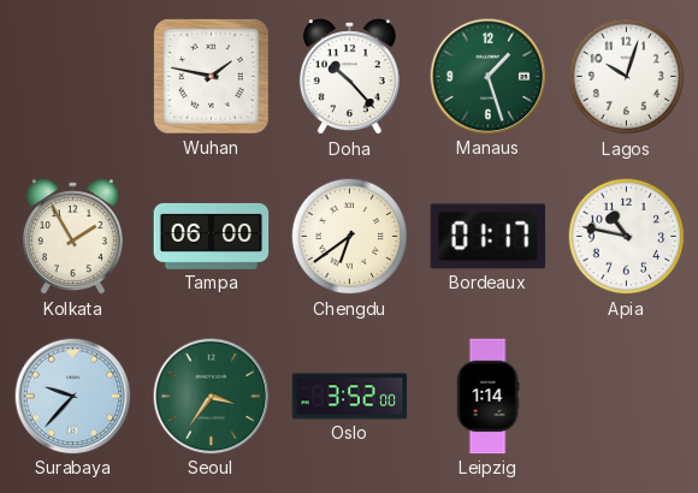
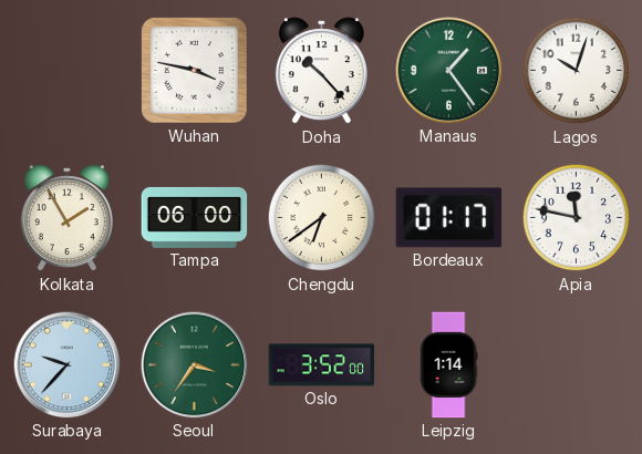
Wuhan: 1:47 -> 3:47
Manaus: 1:27 -> 1:24
Apia: 10:47 -> 11:47
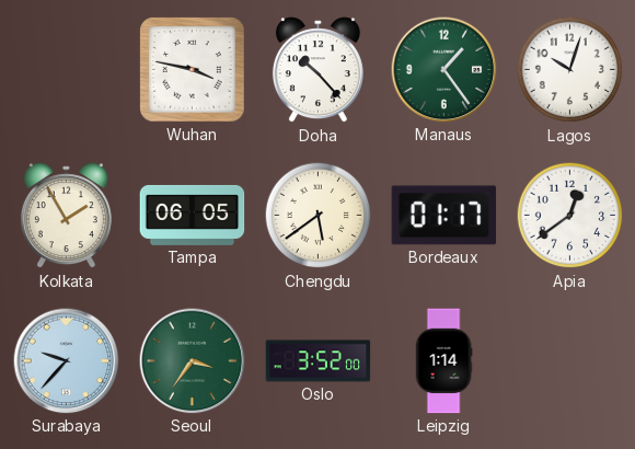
Tampa: 06:00 -> 06:05
Chengdu: 6:39 -> 5:39
Apia: 11:47 -> 12:39
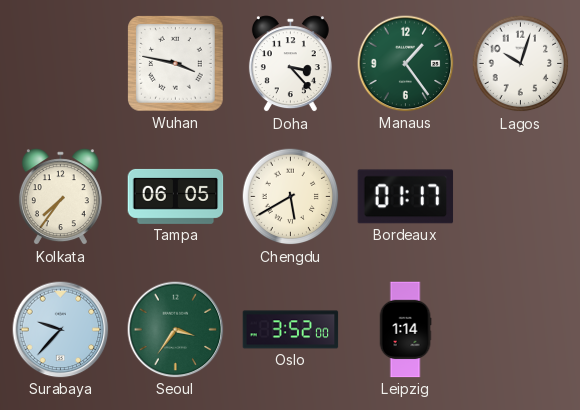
Doha: 10:23 -> 3:23
Kolkata: 1:55 -> 7:36
Chengdu: 5:39 -> 5:40
Apia: 12:39 -> none
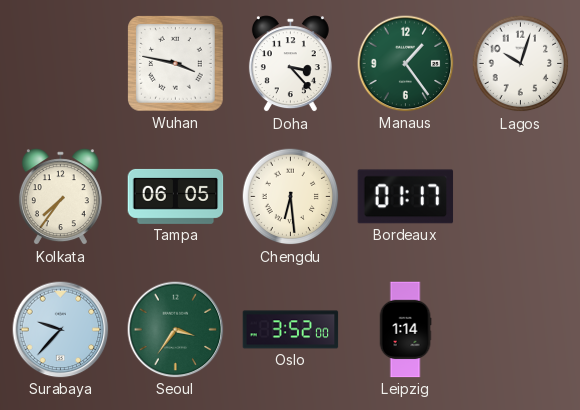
Chengdu: 5:40 -> 6:29
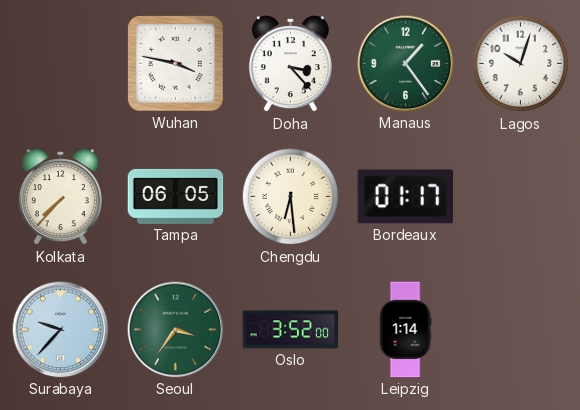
Kolkata: 7:36 -> 7:37
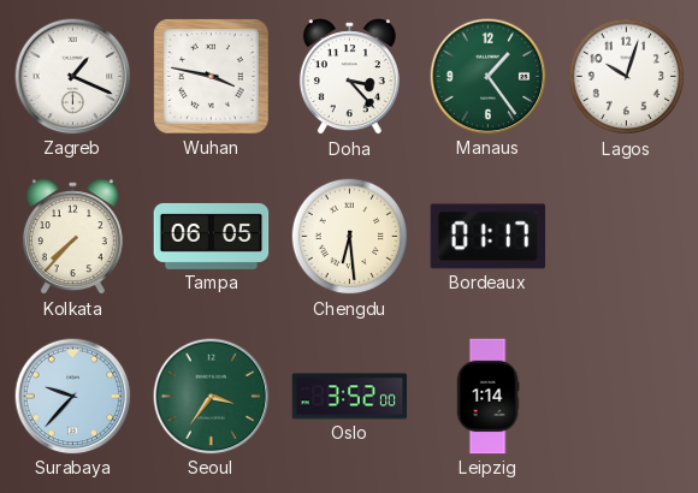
Zagreb: none -> 1:19
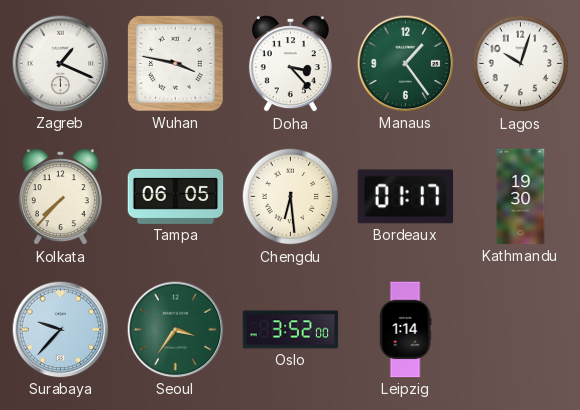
Kathmandu: none -> 19:30
